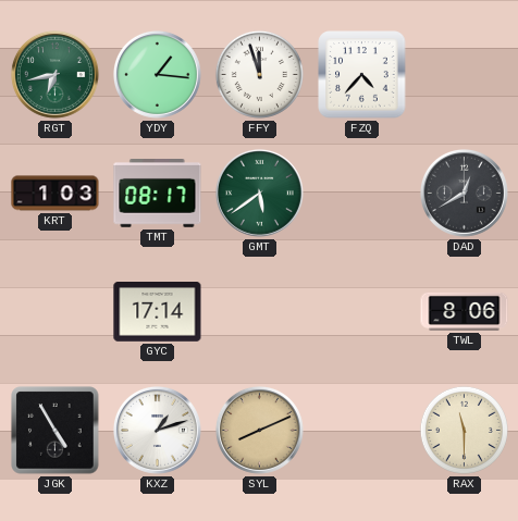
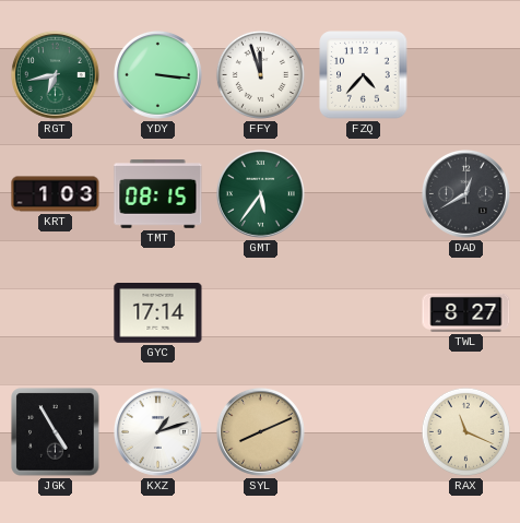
YDY: 1:16 -> 3:16
TMT: 08:17 -> 08:15
GMT: 5:39 -> 5:36
TWL: 8:06 -> 8:27
RAX: 11:30 -> 11:19
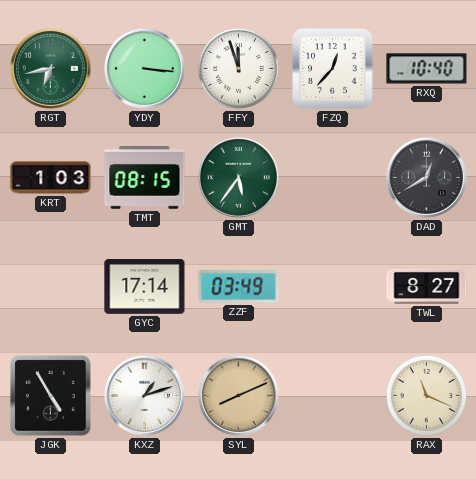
FZQ: 4:37 -> 12:37
RXQ: none -> 10:40
ZZF: none -> 03:49
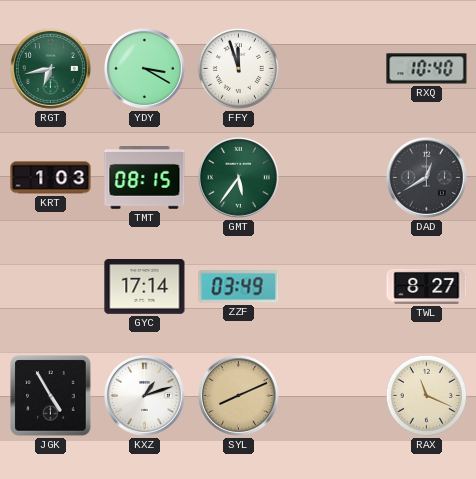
YDY: 3:16 -> 3:20
FZQ: 12:37 -> none
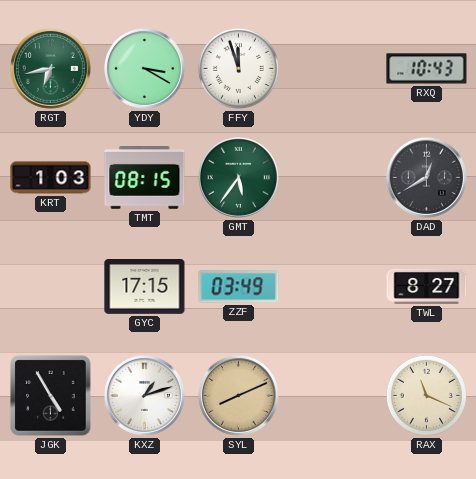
RXQ: 10:40 -> 10:43
GYC: 17:14 -> 17:15
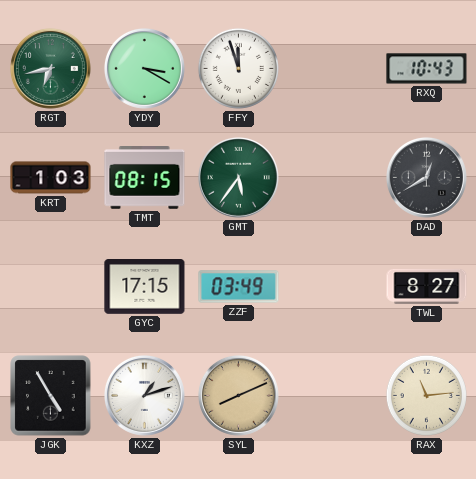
RAX: 11:19 -> 11:14
